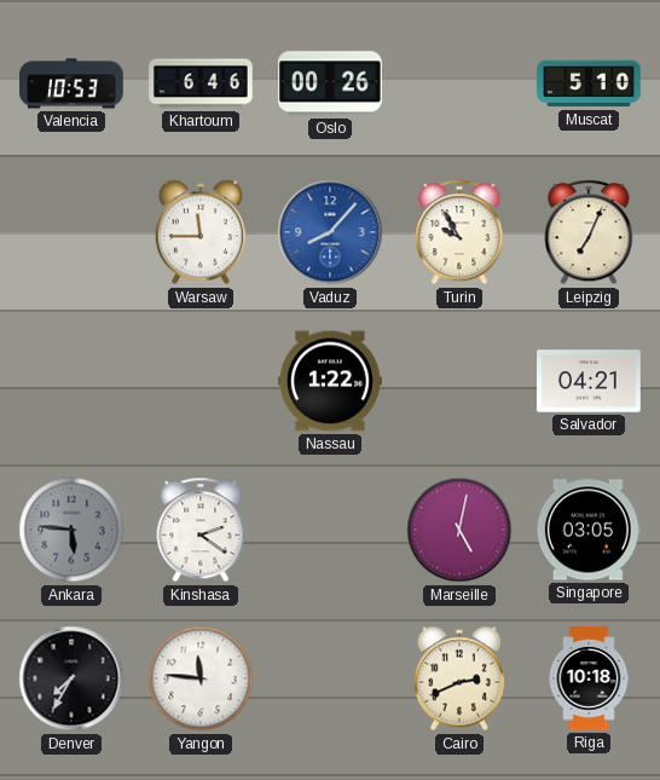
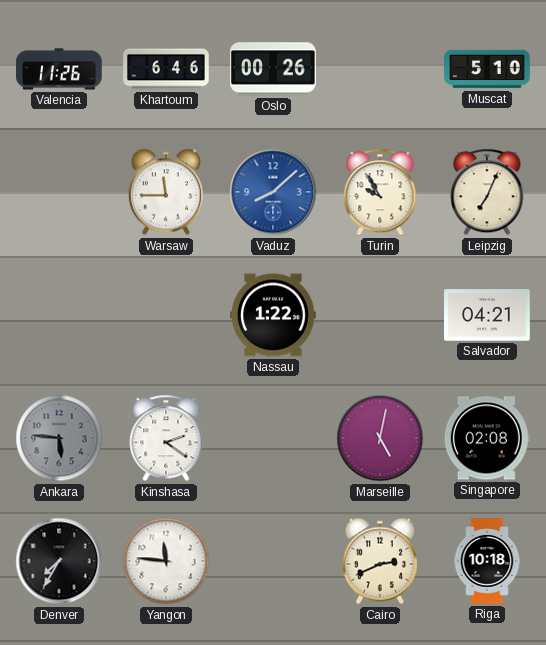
Valencia: 10:53 -> 11:26
Vaduz: 8:07 -> 8:08
Singapore: 03:05 -> 02:08
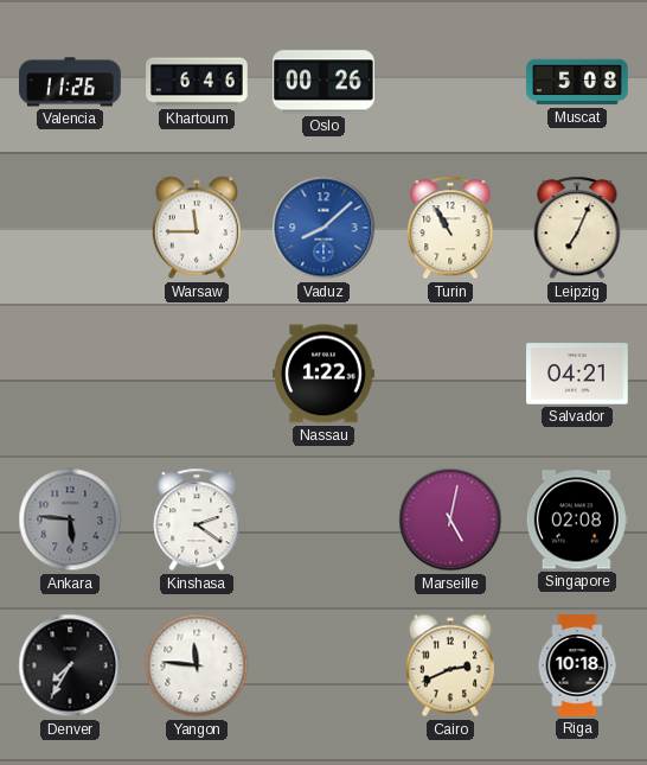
Muscat: 5:10 -> 5:08
Turin: 9:55 -> 10:55
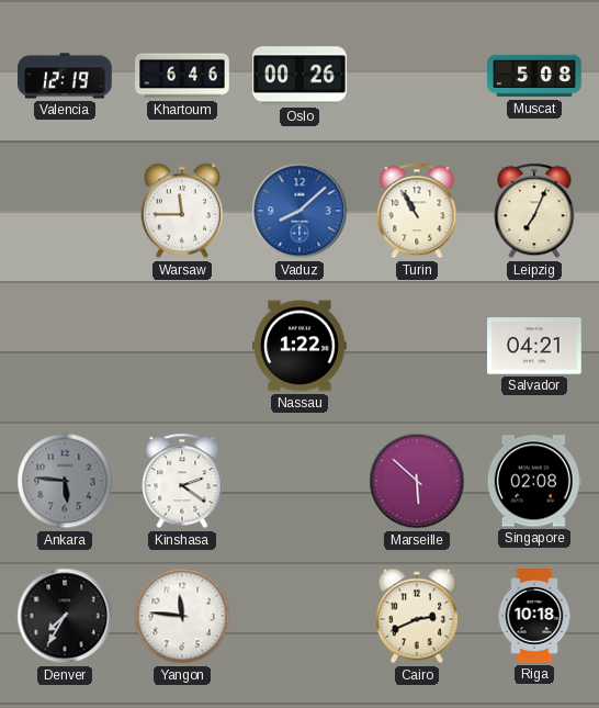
Valencia: 11:26 -> 12:19
Marseille: 5:02 -> 5:52
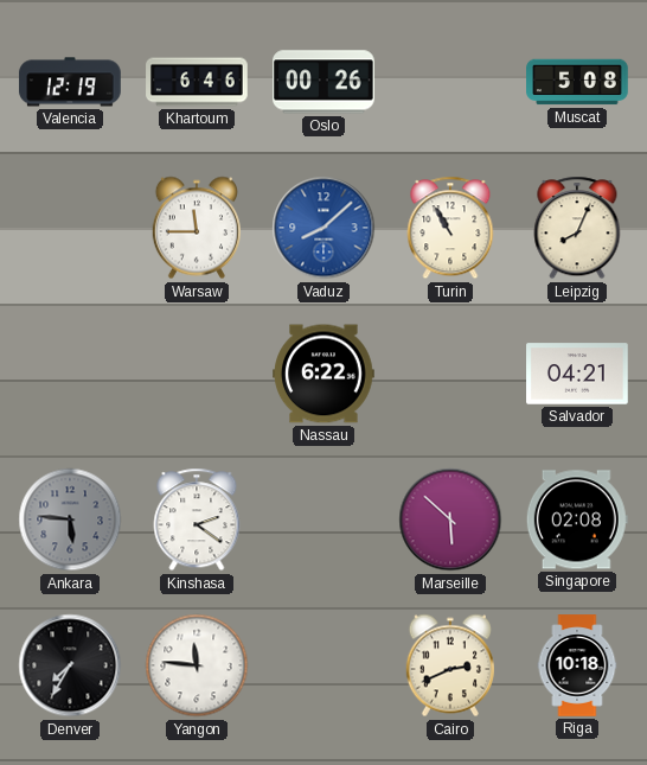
Leipzig: 7:04 -> 8:04
Nassau: 1:22 -> 6:22
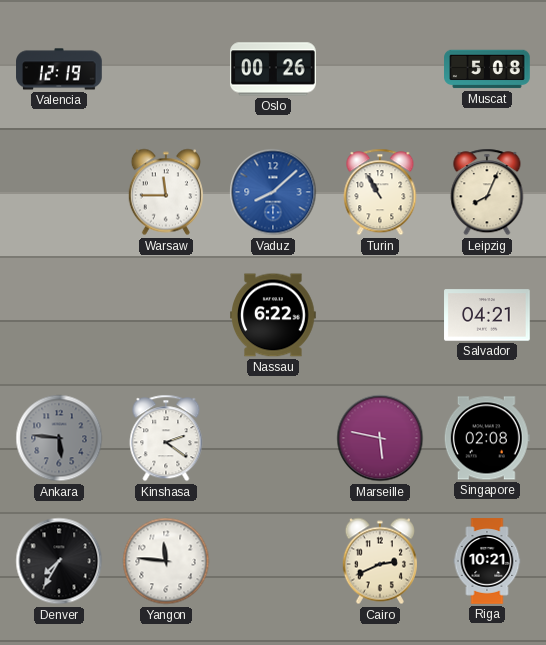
Khartoum: 6:46 -> none
Marseille: 5:52 -> 5:47
Riga: 10:18 -> 10:21
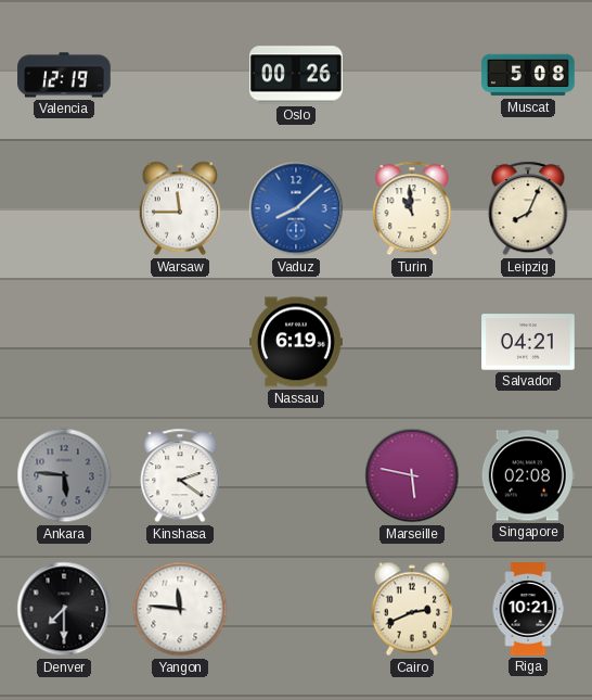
Turin: 10:55 -> 10:59
Nassau: 6:22 -> 6:19
Denver: 7:35 -> 7:30
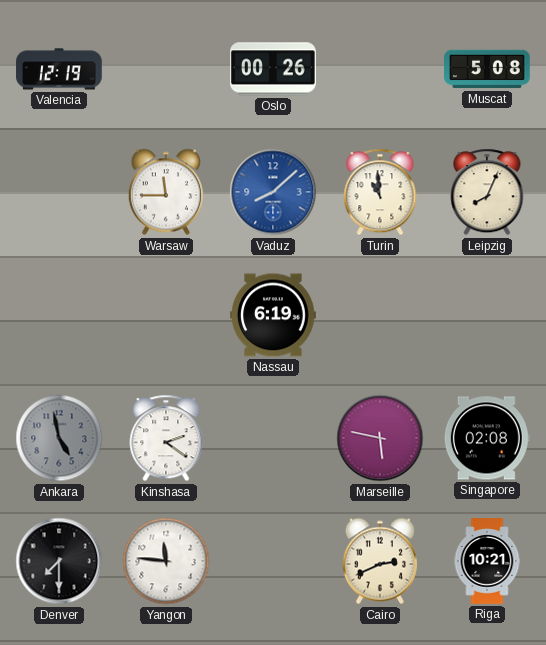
Salvador: 04:21 -> none
Ankara: 5:46 -> 4:58
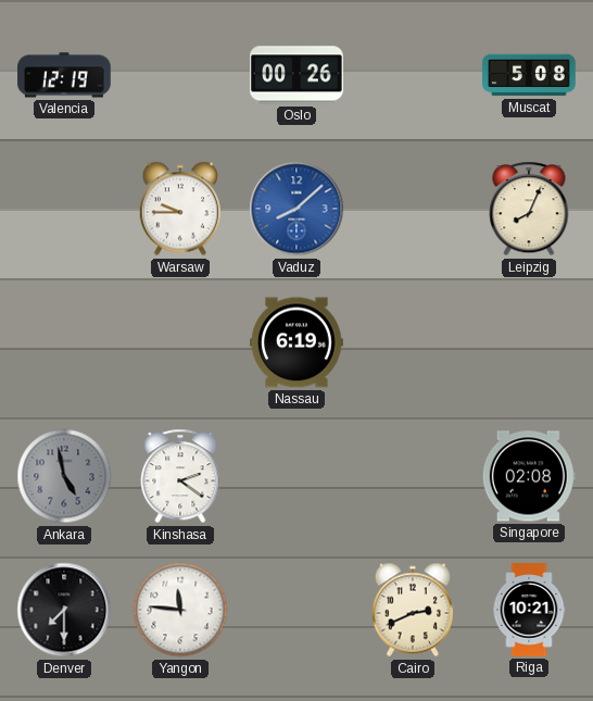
Warsaw: 11:45 -> 9:45
Turin: 10:59 -> none
Marseille: 5:47 -> none
